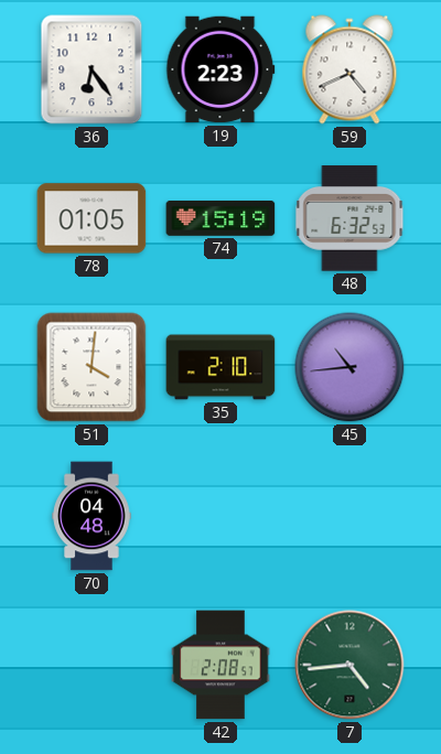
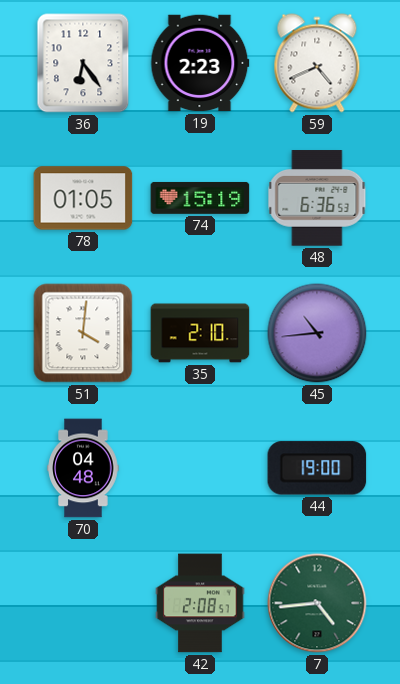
48: 6:32 -> 6:36
44: none -> 19:00
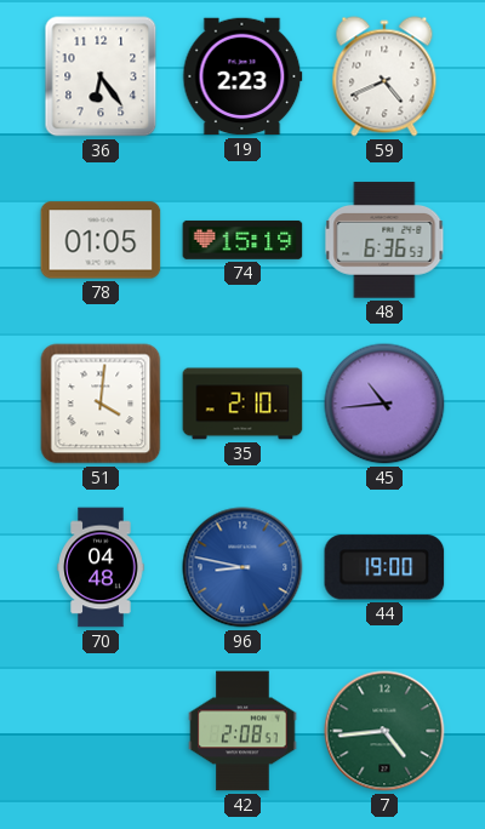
96: none -> 8:47
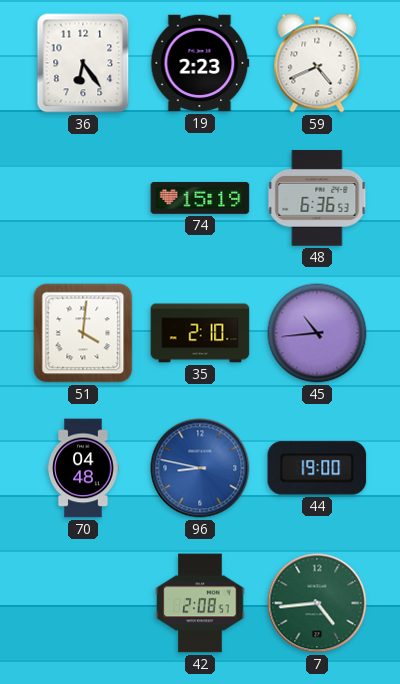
78: 01:05 -> none
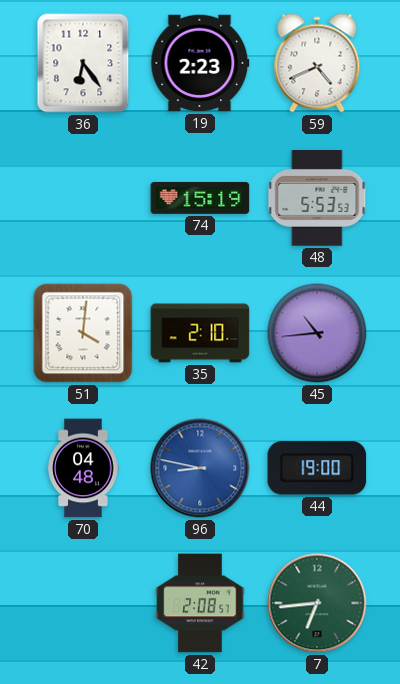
48: 6:36 -> 5:53
7: 4:44 -> 6:44
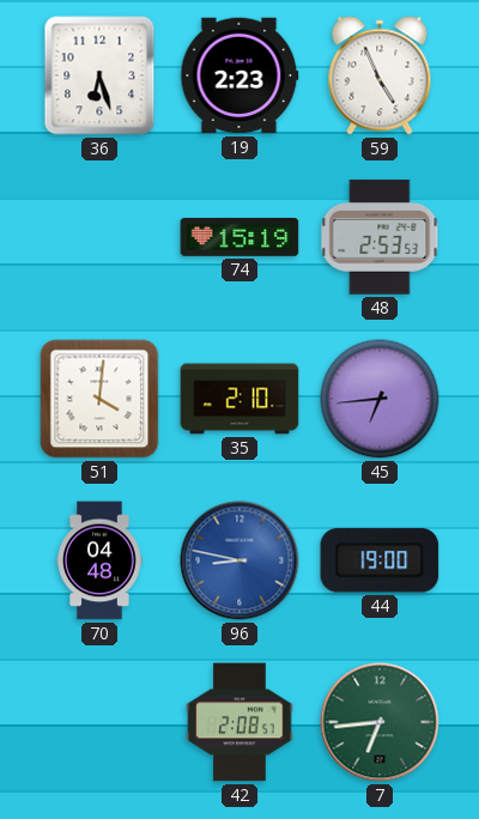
36: 6:24 -> 6:27
59: 4:41 -> 4:56
48: 5:53 -> 2:53
45: 10:44 -> 6:44
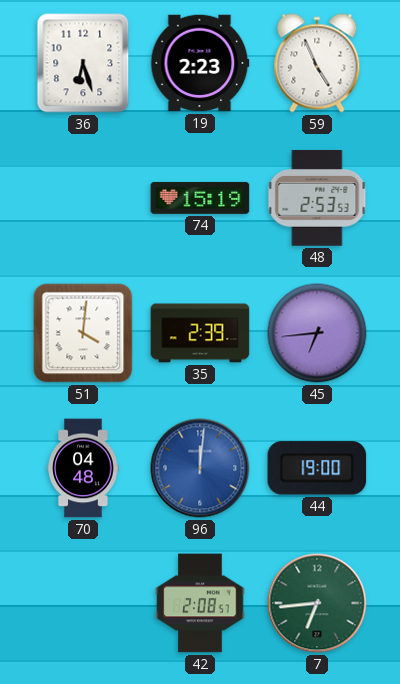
35: 2:10 -> 2:39
96: 8:47 -> 12:01
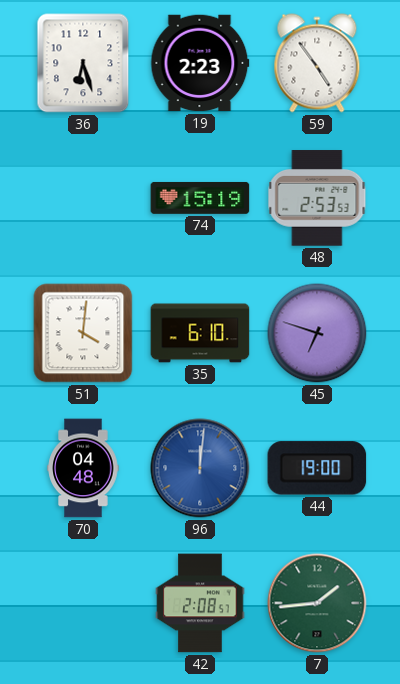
59: 4:56 -> 4:54
35: 2:39 -> 6:10
45: 6:44 -> 6:48
7: 6:44 -> 1:44
